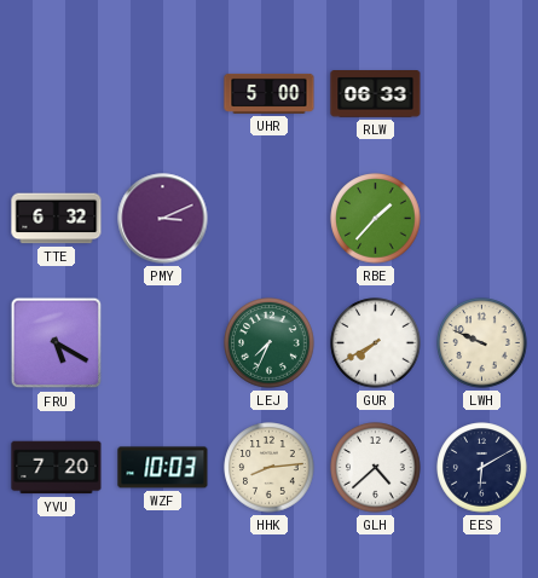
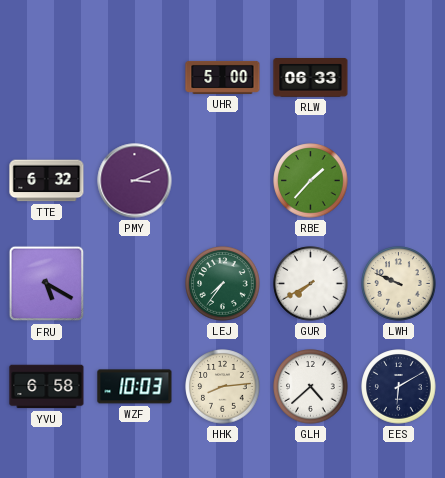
LEJ: 7:34 -> 7:36
YVU: 7:20 -> 6:58
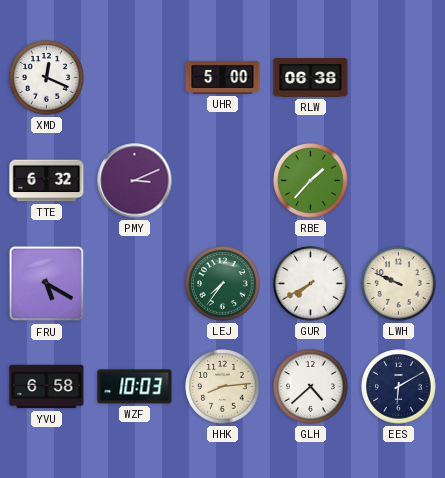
XMD: none -> 12:19
RLW: 06:33 -> 06:38
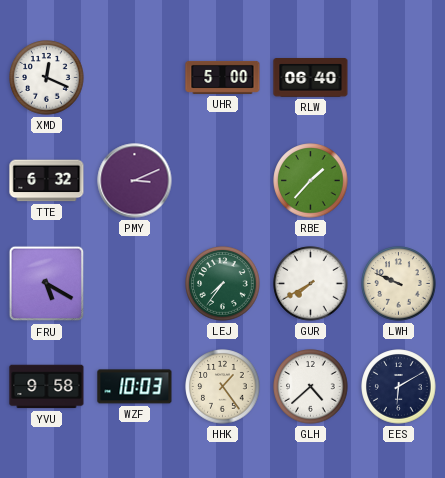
RLW: 06:38 -> 06:40
YVU: 6:58 -> 9:58
HHK: 8:14 -> 1:24
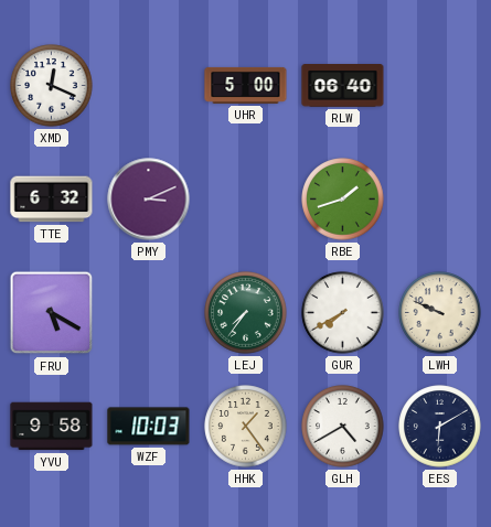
RBE: 1:37 -> 1:42
GLH: 4:38 -> 4:40
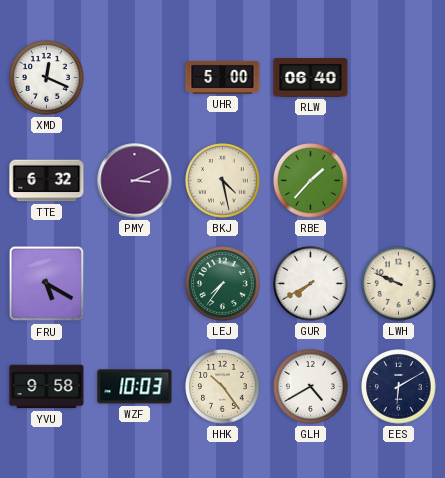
BKJ: none -> 4:28
RBE: 1:42 -> 1:37
HHK: 1:24 -> 10:24
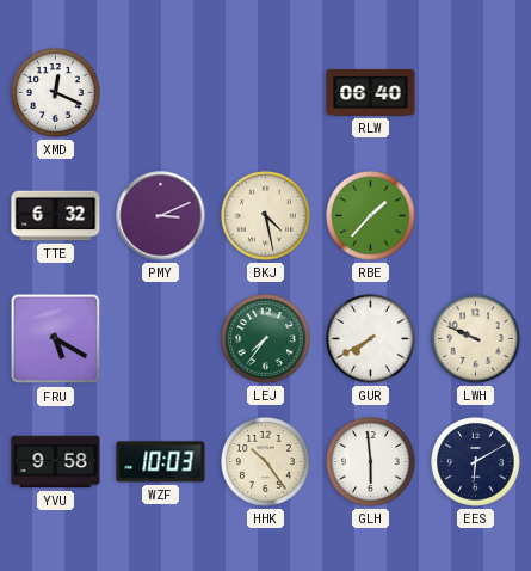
UHR: 5:00 -> none
GLH: 4:40 -> 5:59
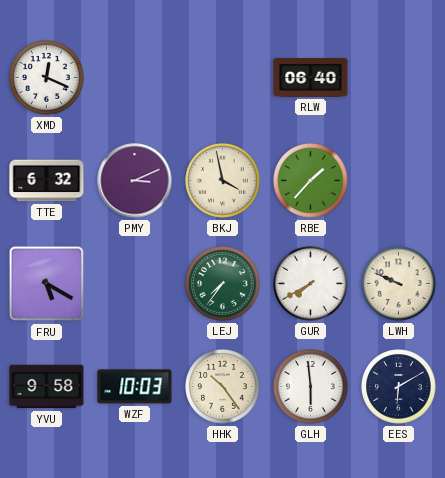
BKJ: 4:28 -> 3:58
